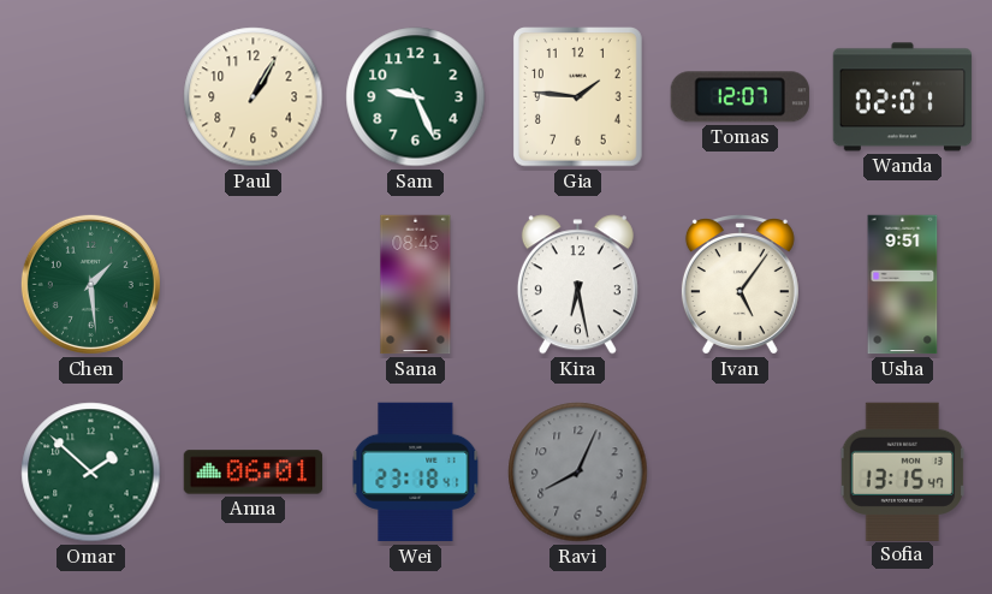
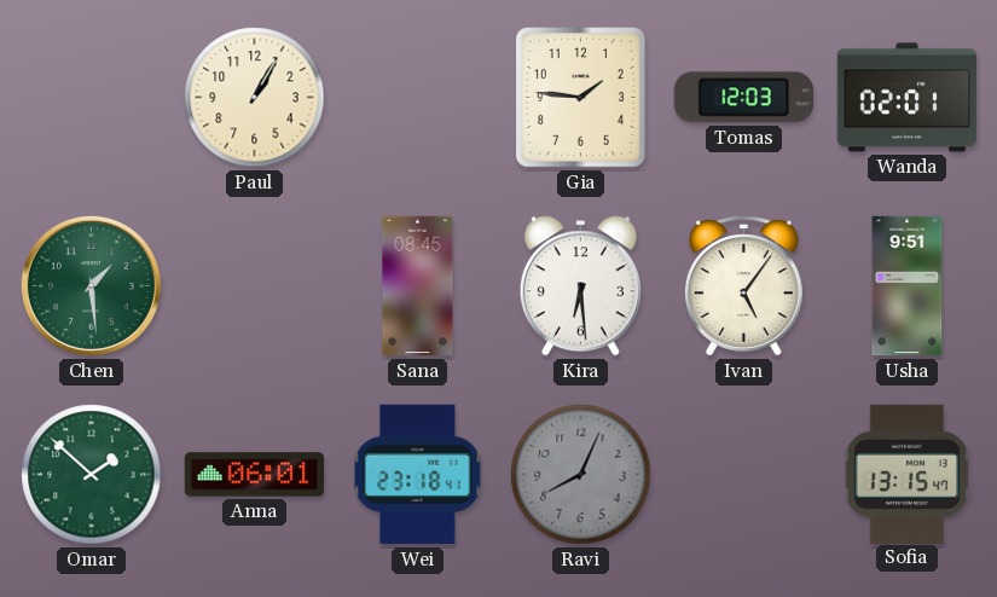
Sam: 9:26 -> none
Tomas: 12:07 -> 12:03
Kira: 6:28 -> 6:29
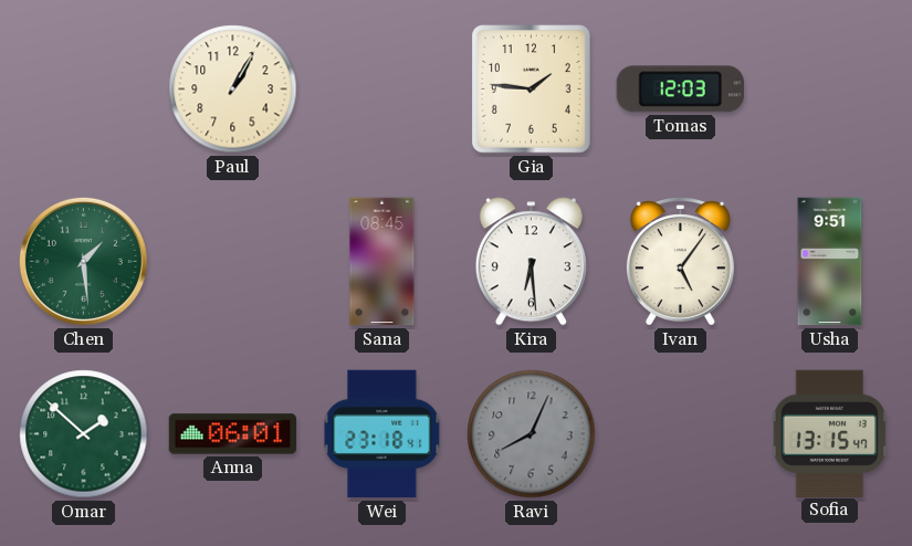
Wanda: 02:01 -> none
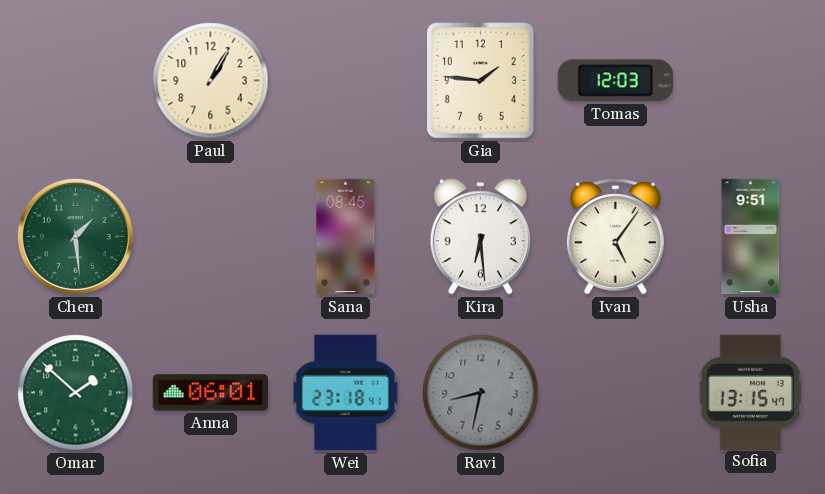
Ravi: 8:04 -> 8:32
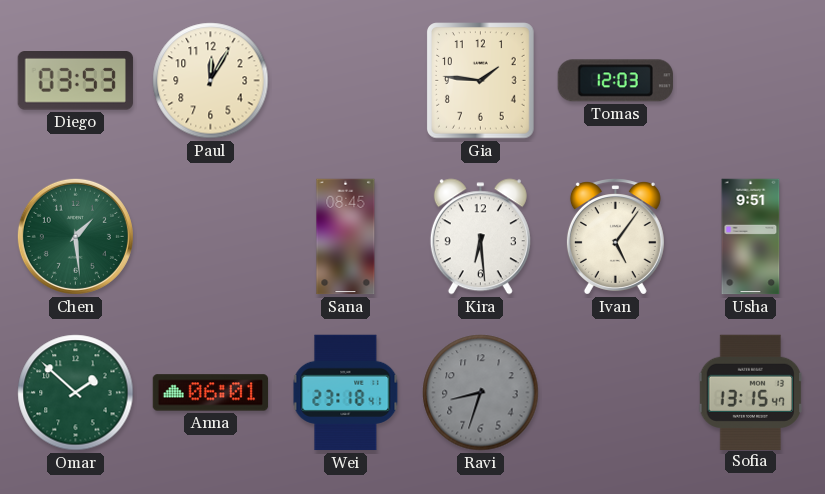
Diego: none -> 03:53
Paul: 1:05 -> 12:05
Ravi: 8:32 -> 8:33
